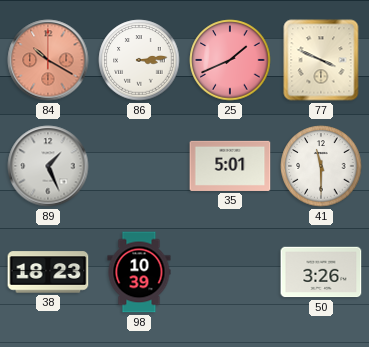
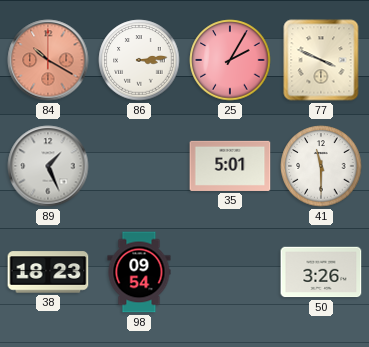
25: 1:41 -> 2:05
98: 10:39 -> 09:54
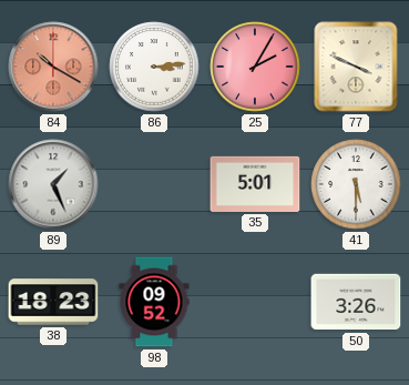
41: 11:30 -> 5:30
98: 09:54 -> 09:52
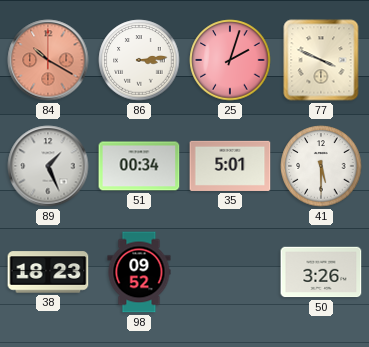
25: 2:05 -> 2:03
51: none -> 00:34
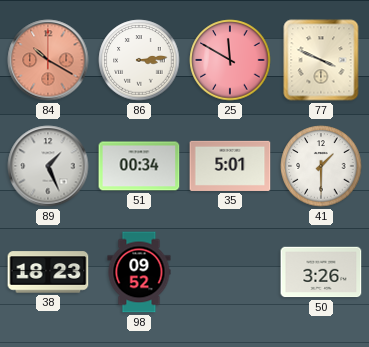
25: 2:03 -> 11:50
41: 5:30 -> 1:30
